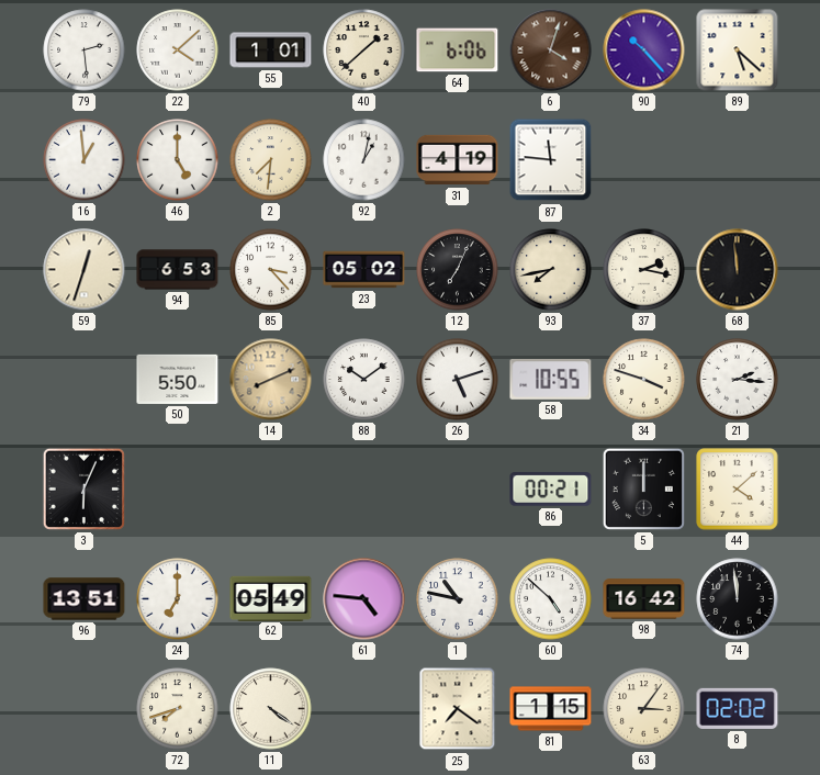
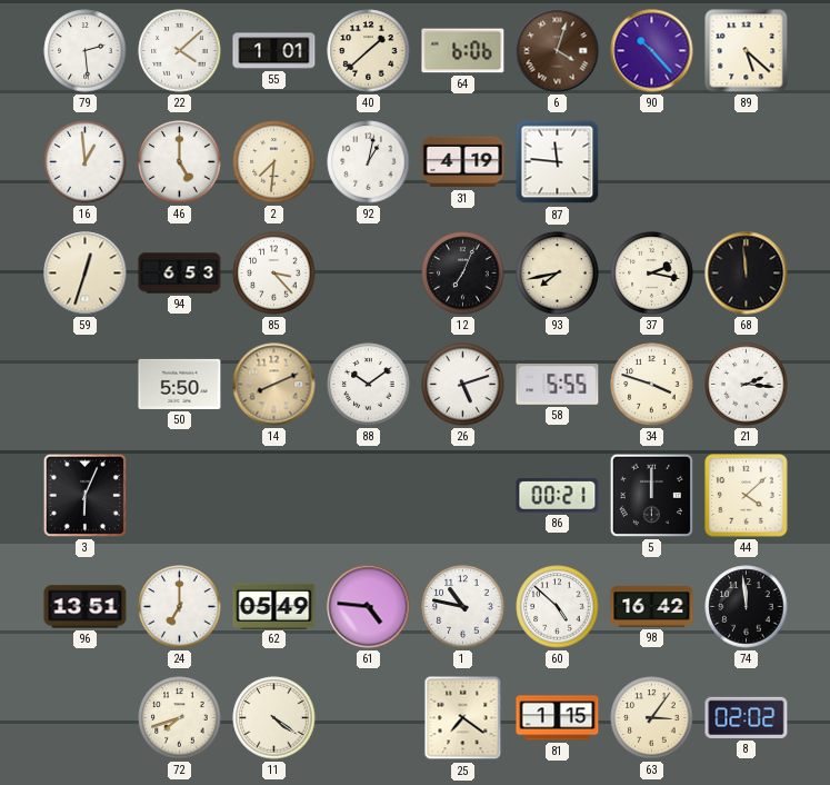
23: 05:02 -> none
58: 10:55 -> 5:55
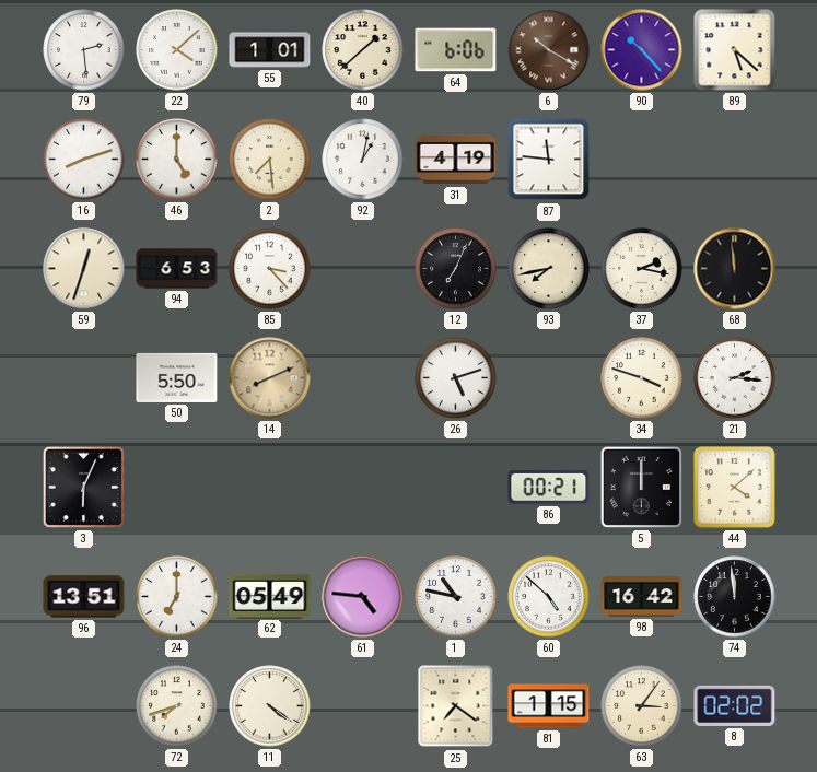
6: 4:03 -> 10:20
16: 12:59 -> 8:12
2: 7:31 -> 7:29
88: 10:09 -> none
58: 5:55 -> none
